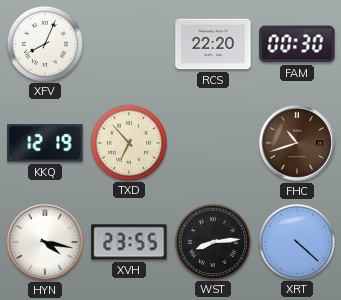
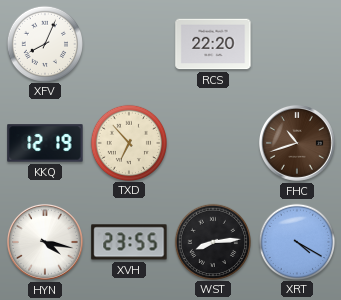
FAM: 00:30 -> none
XRT: 4:22 -> 4:20
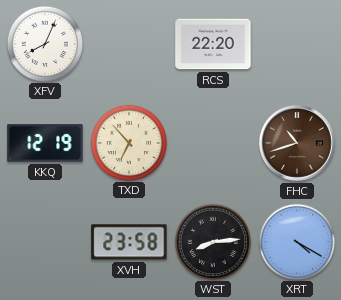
HYN: 4:17 -> none
XVH: 23:55 -> 23:58
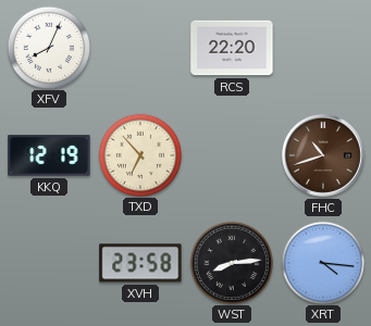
XRT: 4:20 -> 4:16
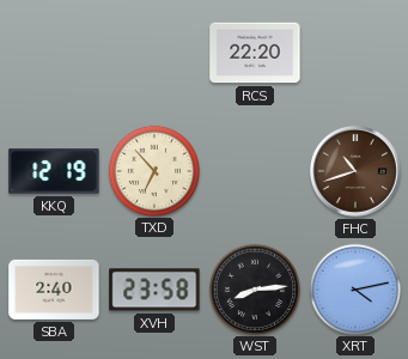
XFV: 8:04 -> none
SBA: none -> 2:40
XRT: 4:16 -> 4:13
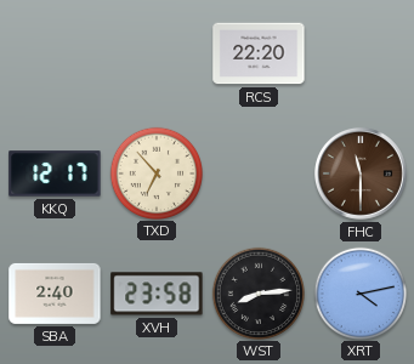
KKQ: 12:19 -> 12:17
FHC: 10:42 -> 11:30
